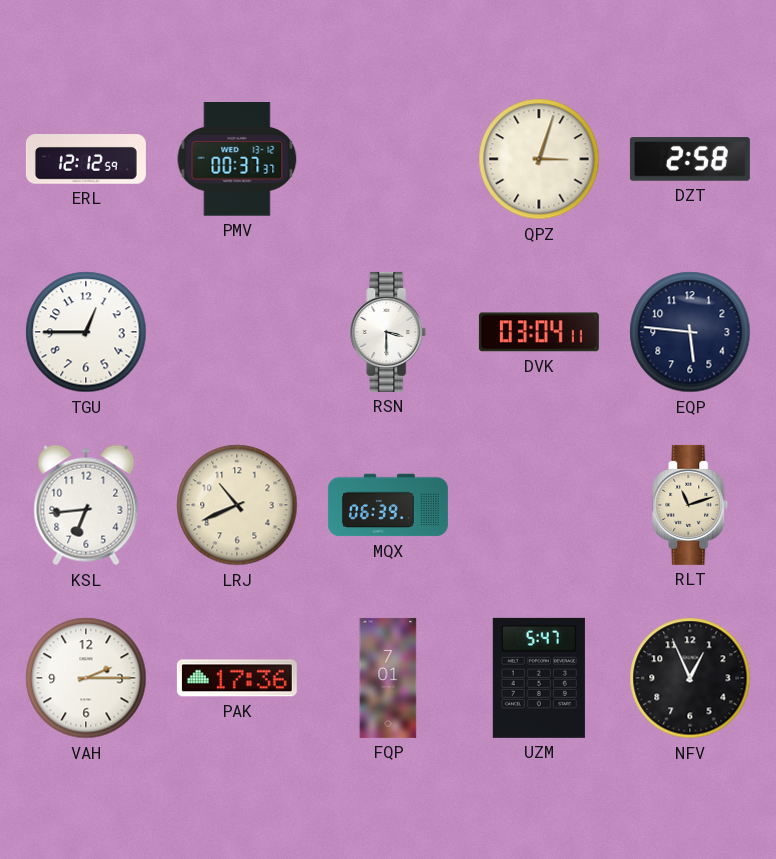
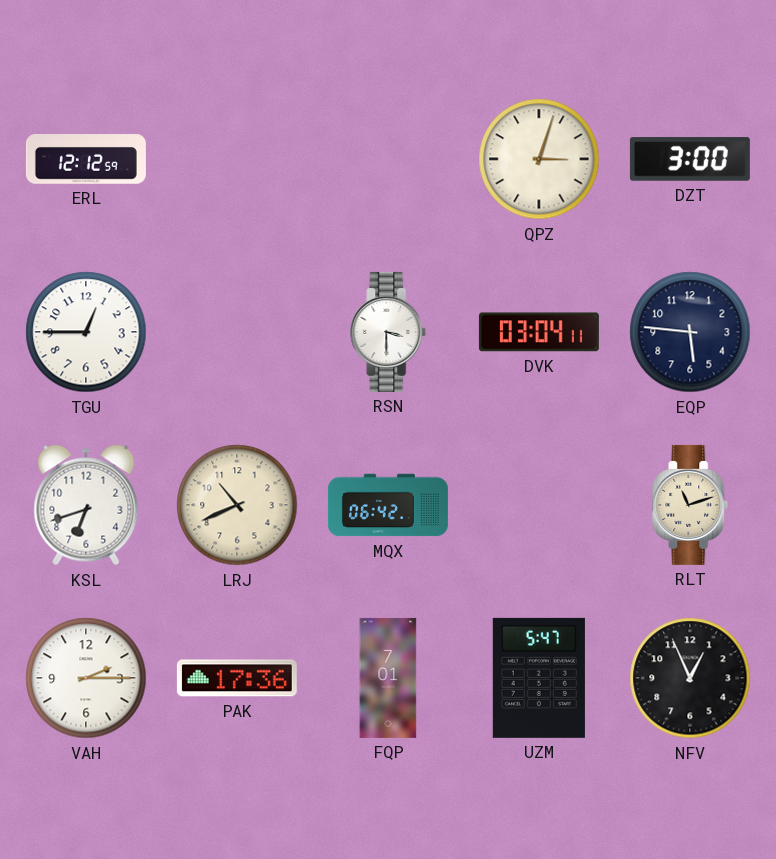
PMV: 00:37 -> none
DZT: 2:58 -> 3:00
KSL: 6:44 -> 6:42
MQX: 06:39 -> 06:42
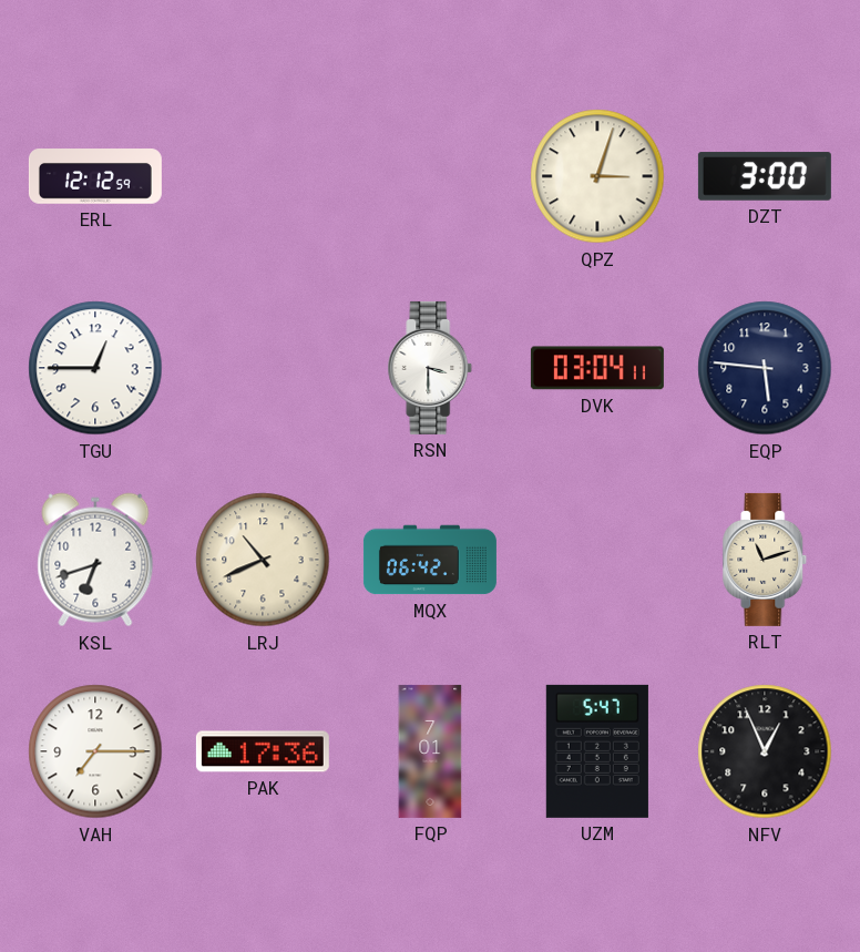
VAH: 2:15 -> 7:15
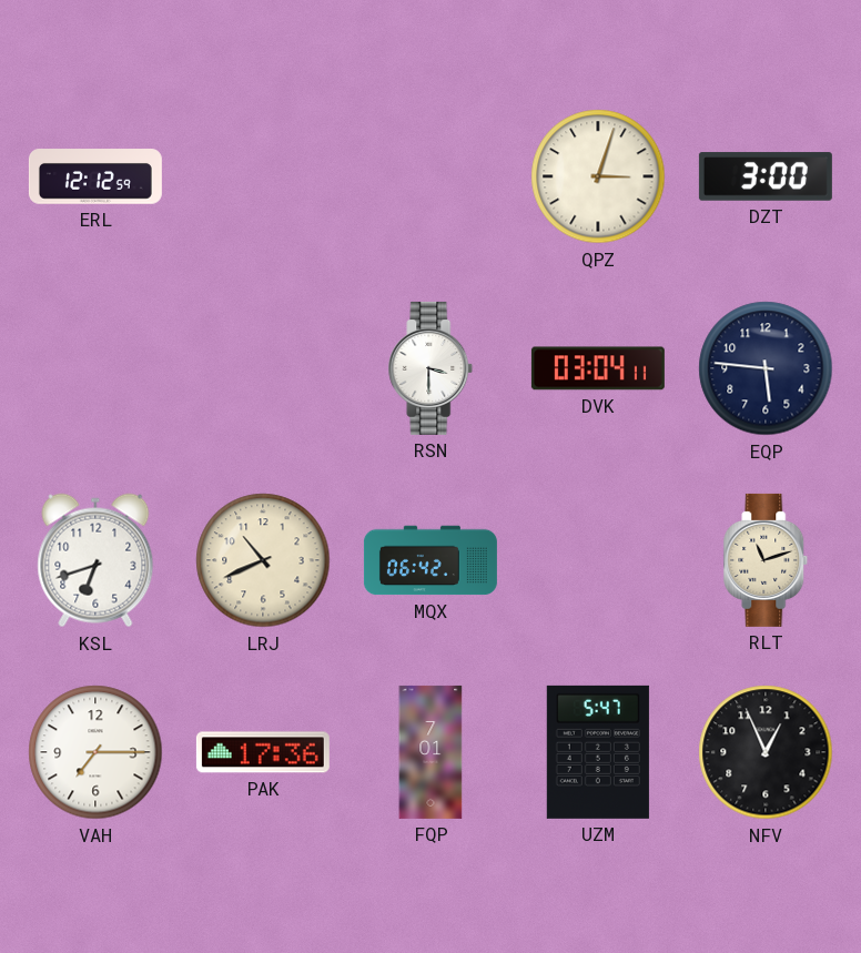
TGU: 12:45 -> none
